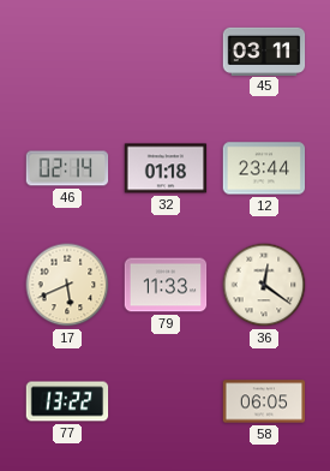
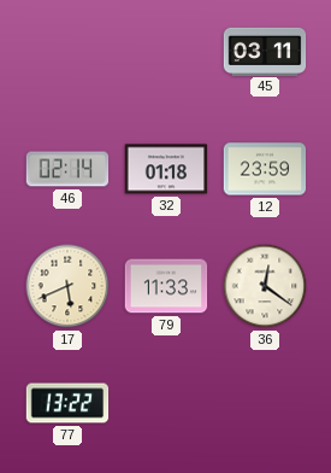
12: 23:44 -> 23:59
58: 06:05 -> none
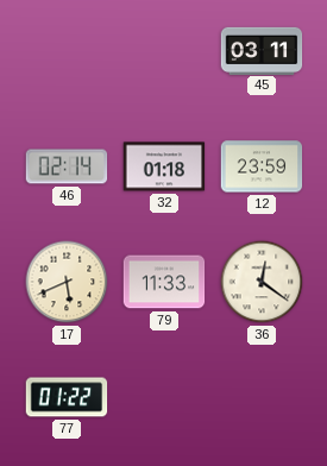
77: 13:22 -> 01:22
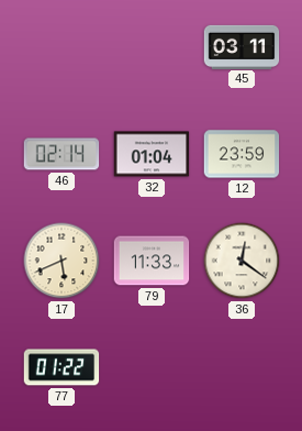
32: 01:18 -> 01:04
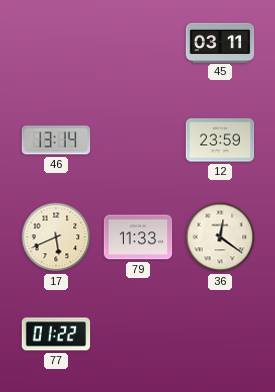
46: 02:14 -> 13:14
32: 01:04 -> none
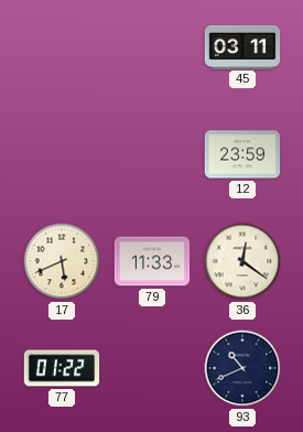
46: 13:14 -> none
93: none -> 10:41
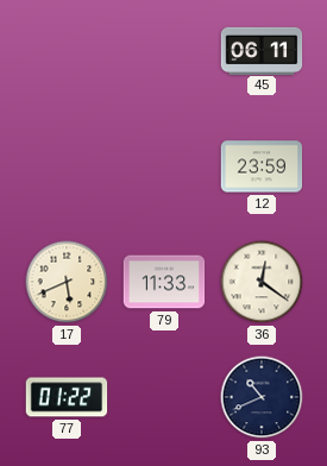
45: 03:11 -> 06:11
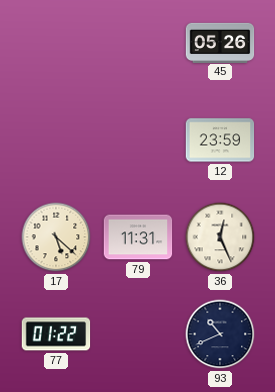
45: 06:11 -> 05:26
17: 5:41 -> 5:22
79: 11:33 -> 11:31
36: 12:21 -> 12:26
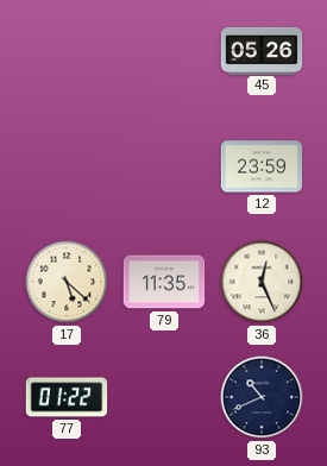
79: 11:31 -> 11:35
